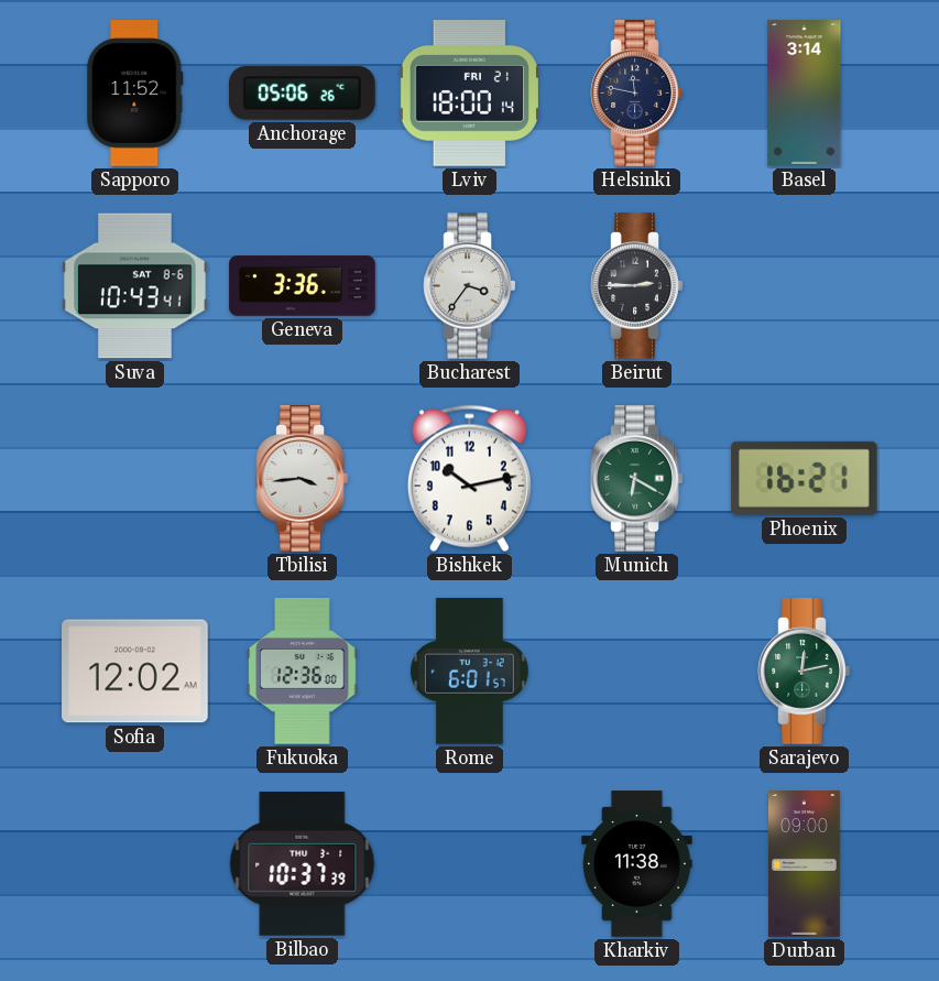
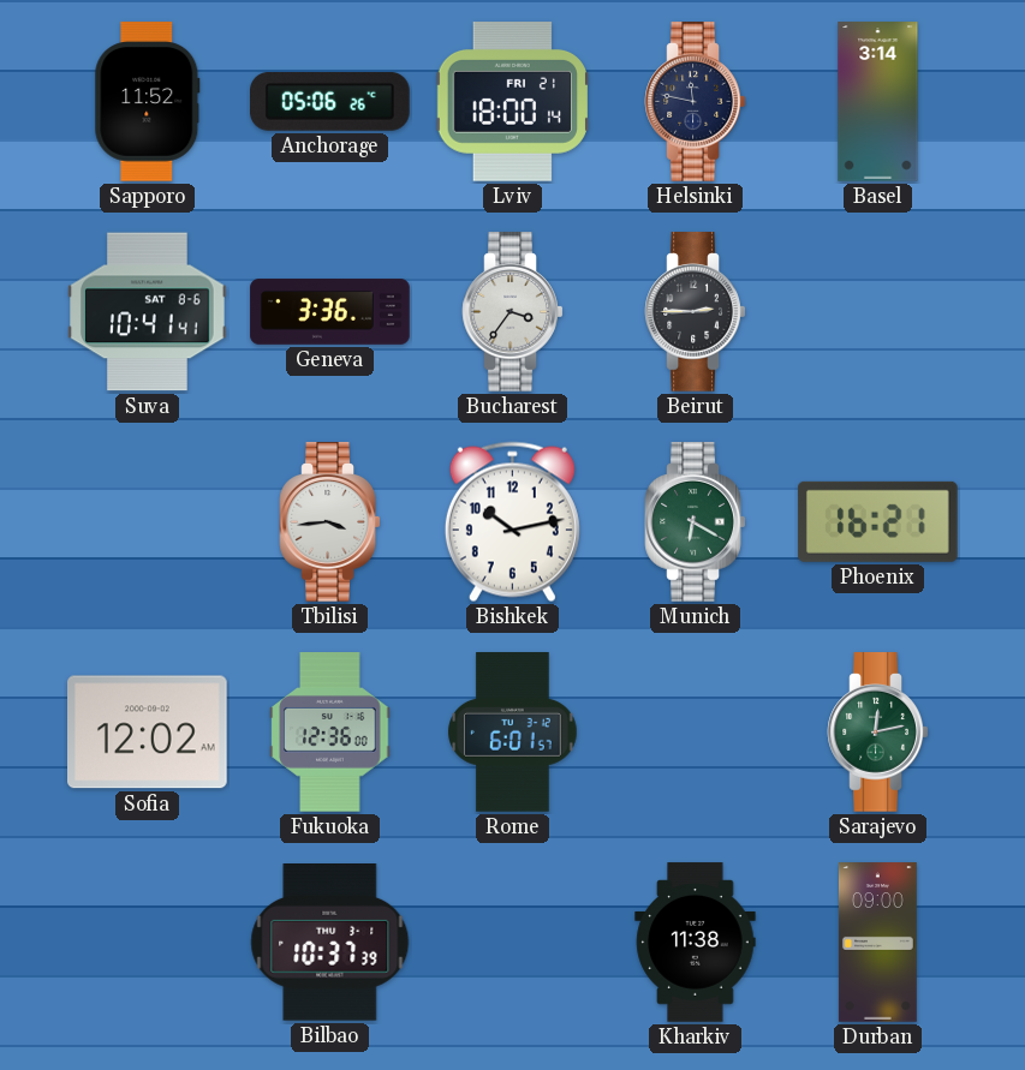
Suva: 10:43 -> 10:41
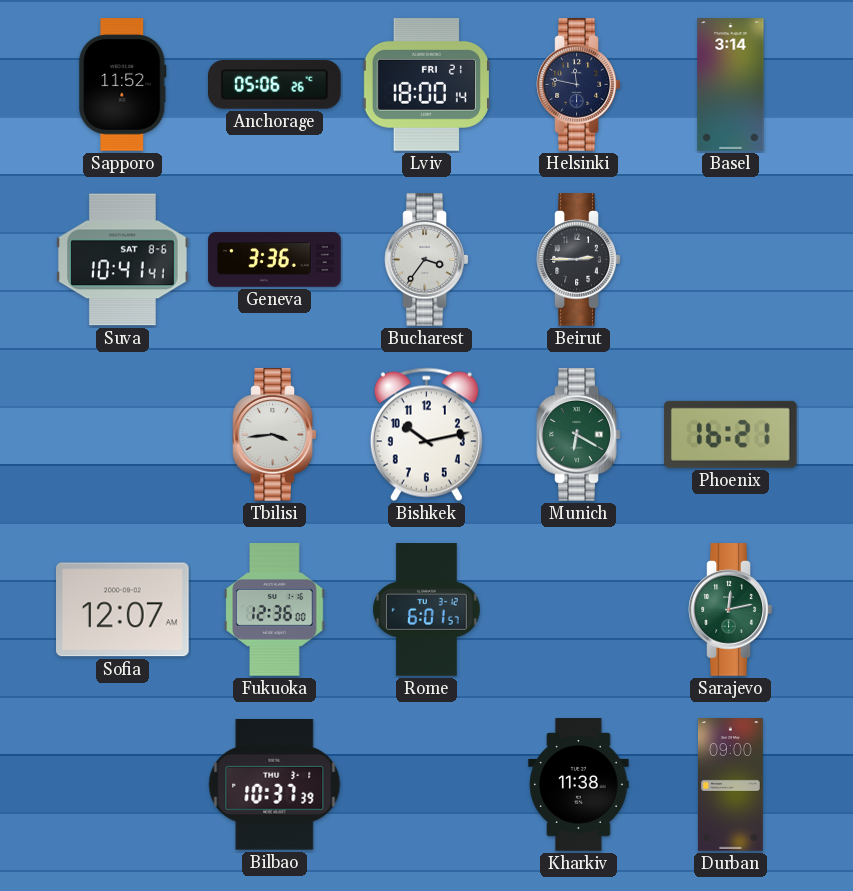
Sofia: 12:02 -> 12:07
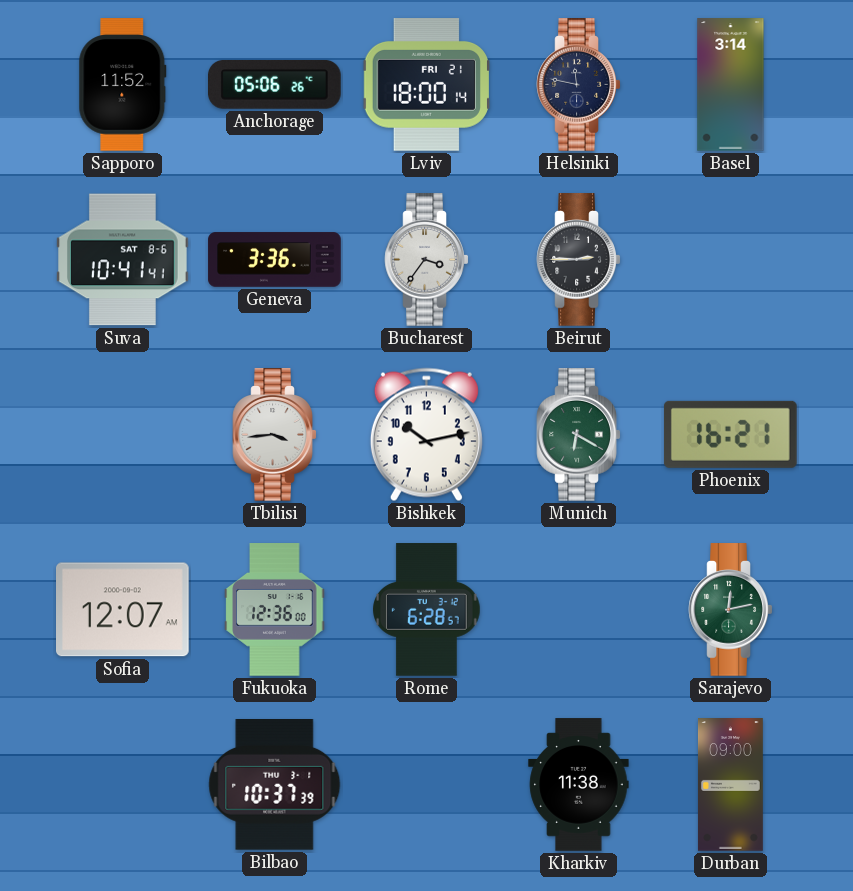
Rome: 6:01 -> 6:28
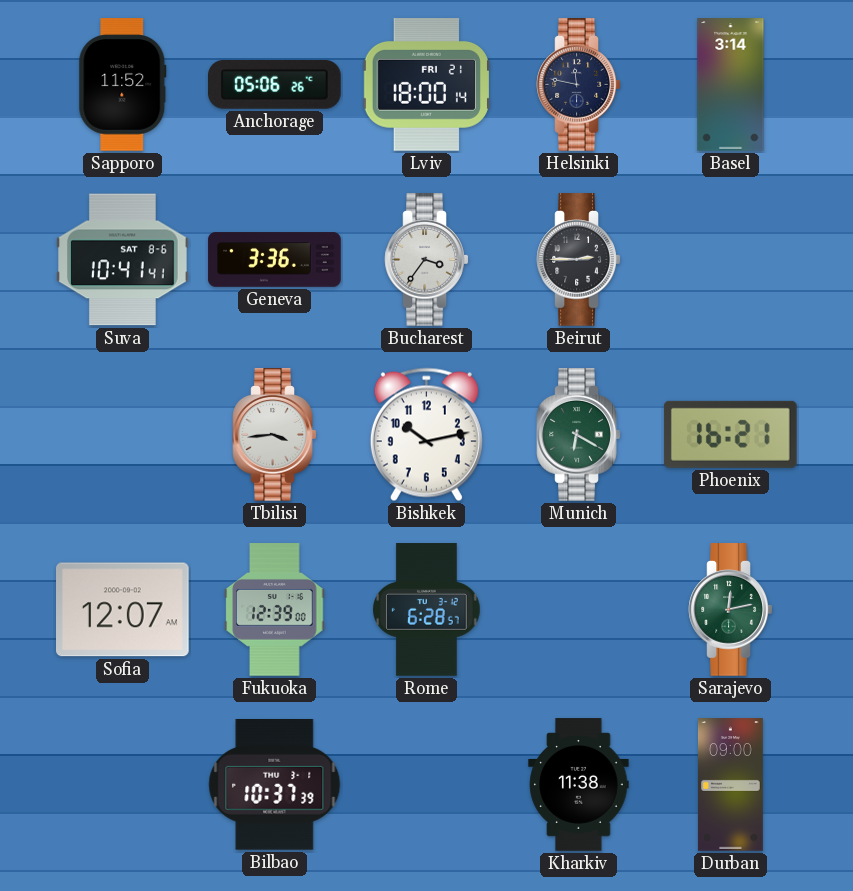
Fukuoka: 12:36 -> 12:39
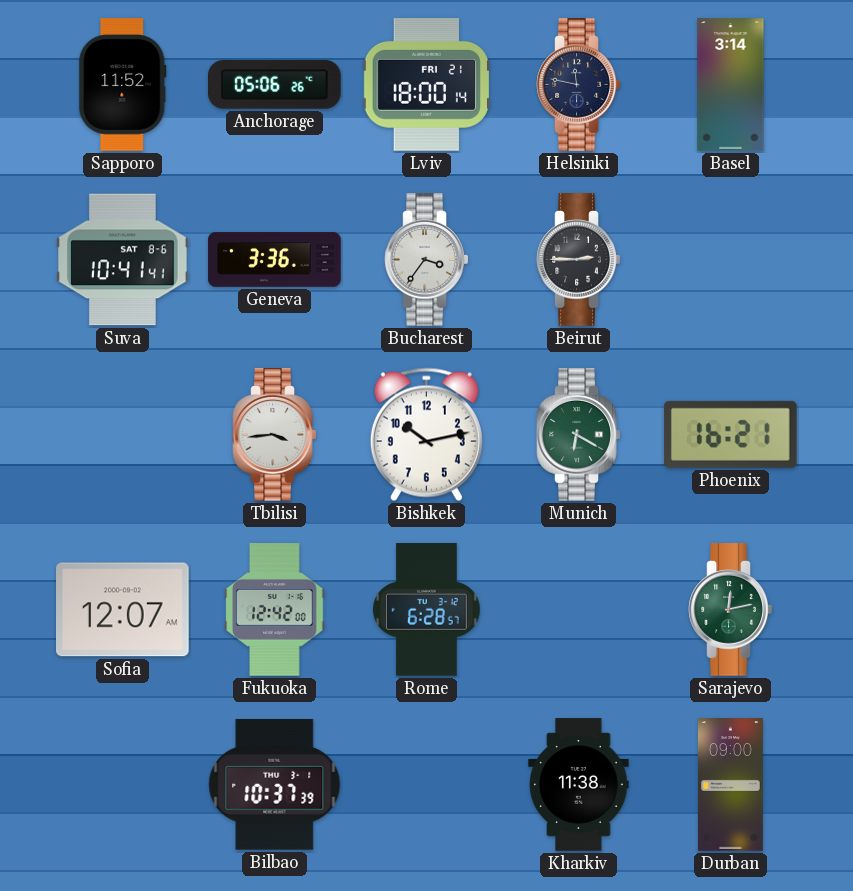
Fukuoka: 12:39 -> 12:42
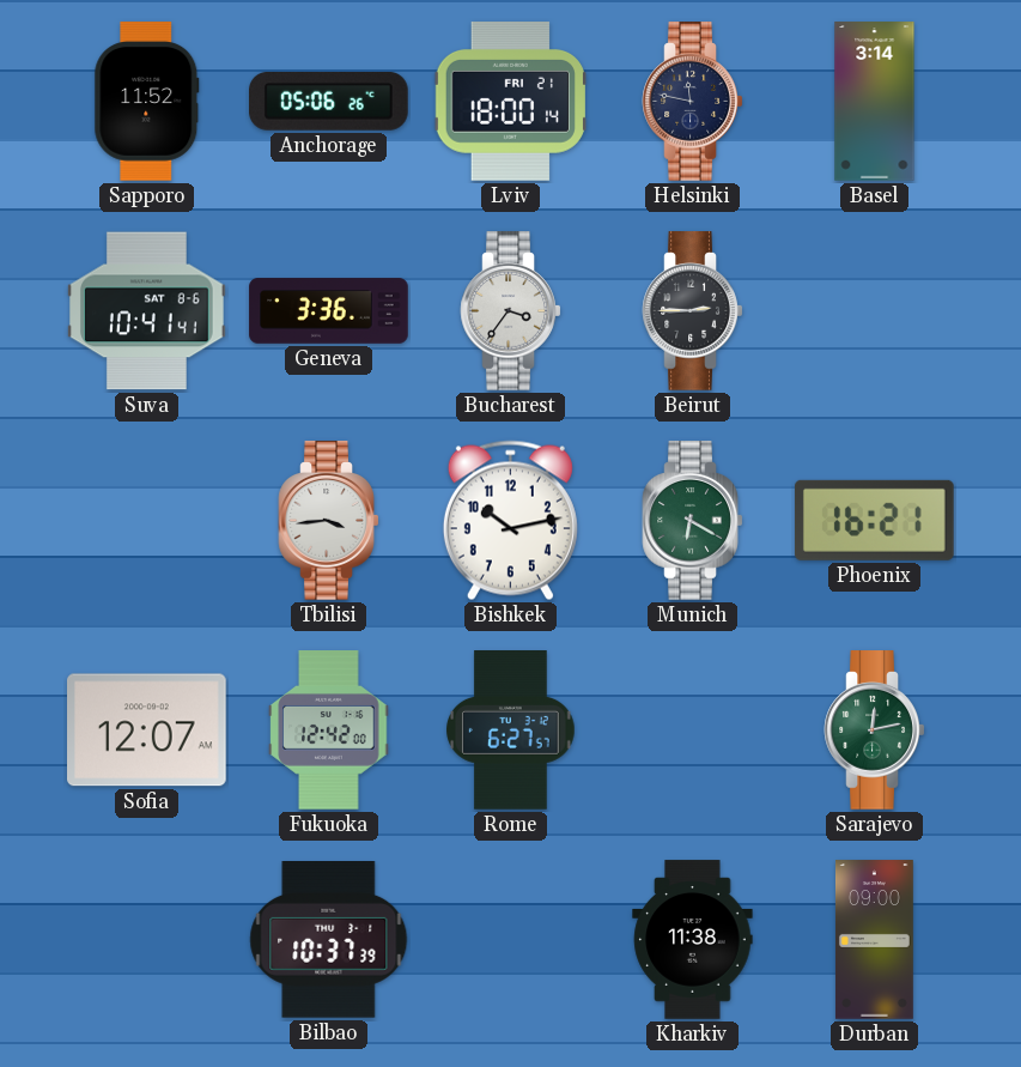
Rome: 6:28 -> 6:27
